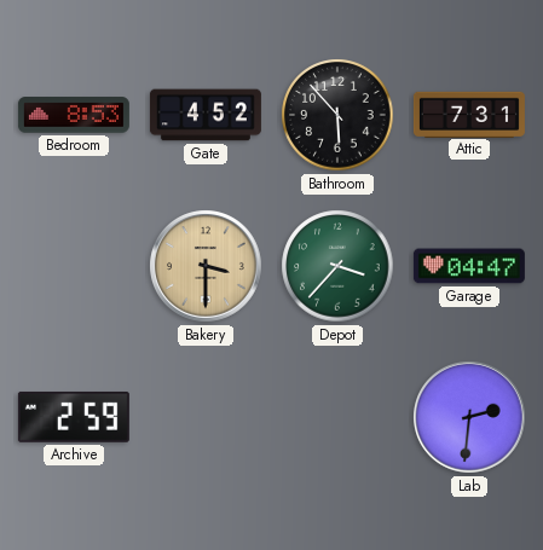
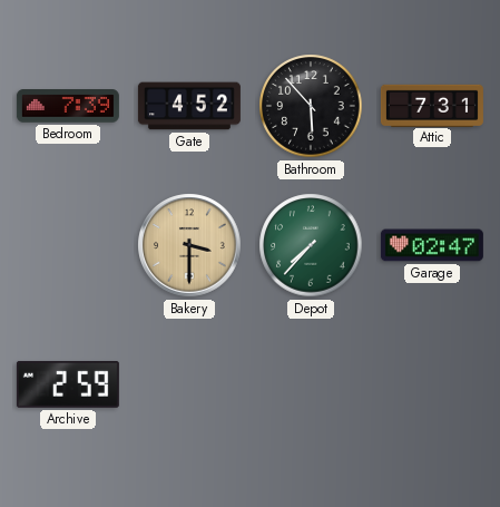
Bedroom: 8:53 -> 7:39
Depot: 3:37 -> 7:37
Garage: 04:47 -> 02:47
Lab: 2:31 -> none
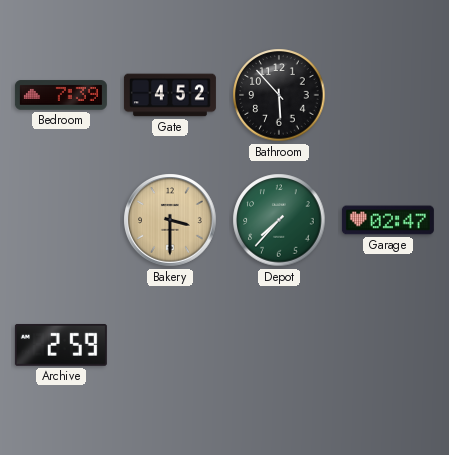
Attic: 7:31 -> none
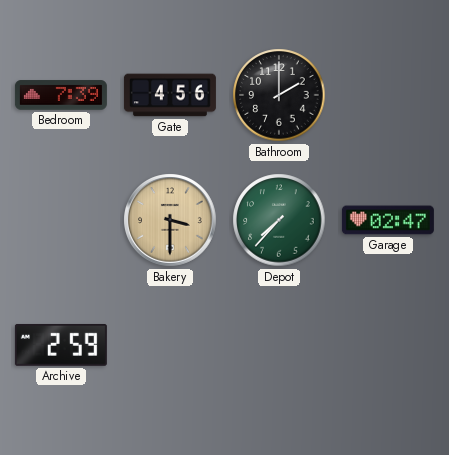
Gate: 4:52 -> 4:56
Bathroom: 5:53 -> 2:00
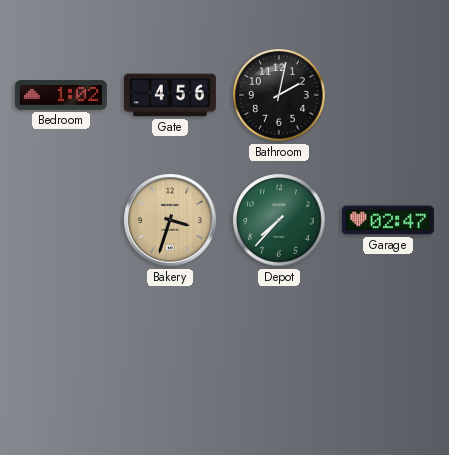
Bedroom: 7:39 -> 1:02
Bathroom: 2:00 -> 2:02
Bakery: 3:30 -> 3:33
Archive: 2:59 -> none
